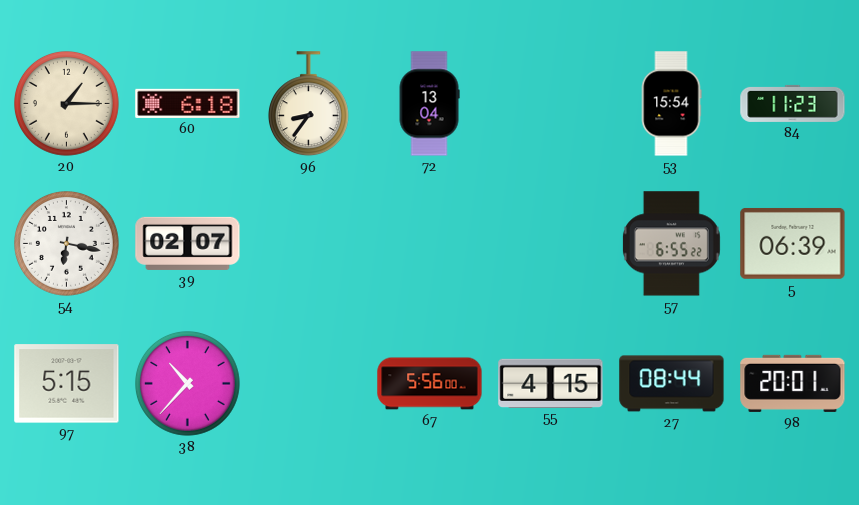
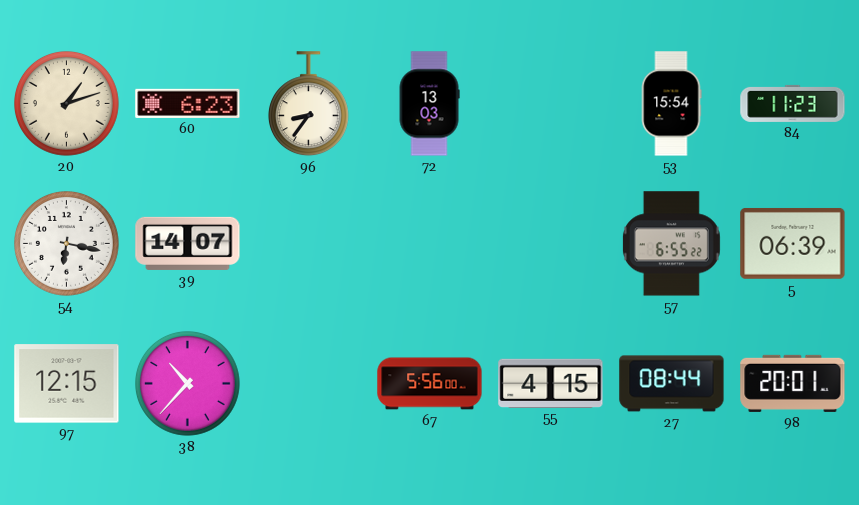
20: 1:15 -> 1:12
60: 6:18 -> 6:23
72: 13:04 -> 13:03
39: 02:07 -> 14:07
97: 5:15 -> 12:15
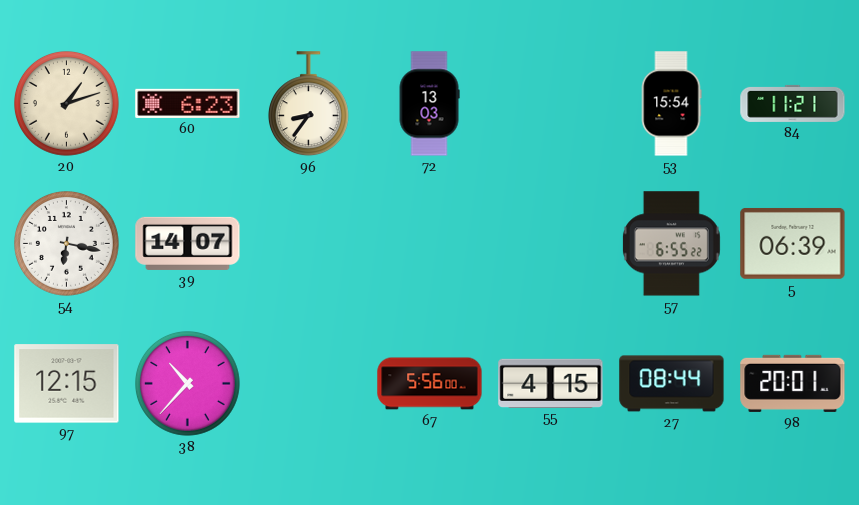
84: 11:23 -> 11:21
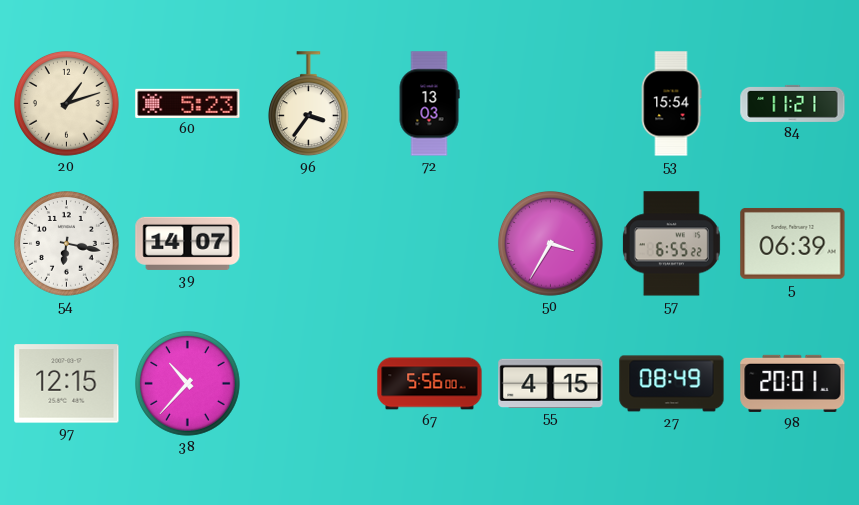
60: 6:23 -> 5:23
96: 8:36 -> 3:36
50: none -> 3:35
27: 08:44 -> 08:49
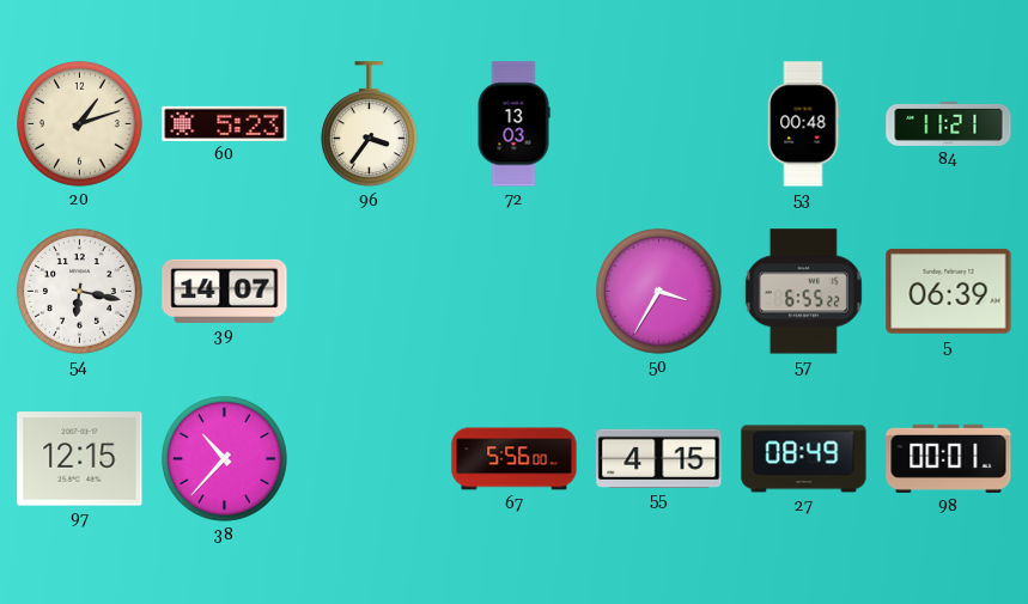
53: 15:54 -> 00:48
98: 20:01 -> 00:01
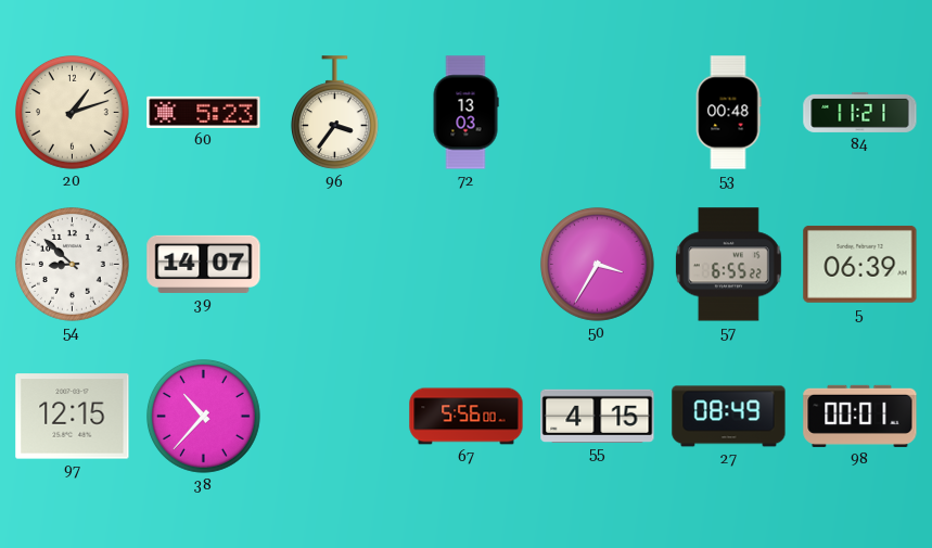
54: 6:17 -> 8:52
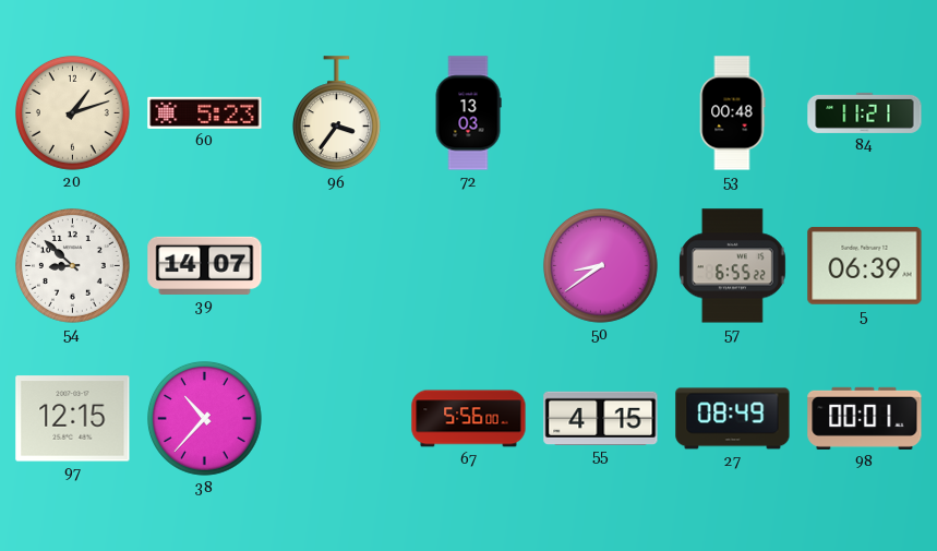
50: 3:35 -> 8:39
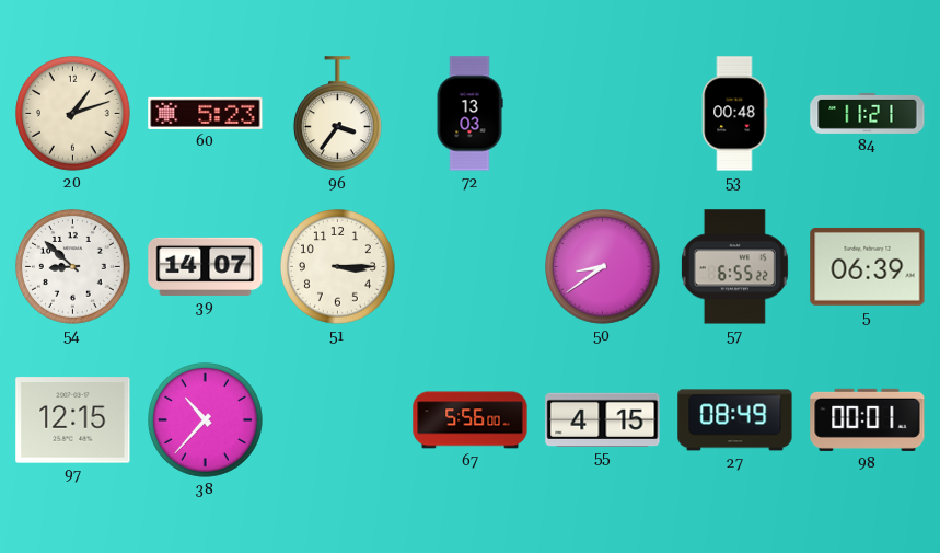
51: none -> 3:15
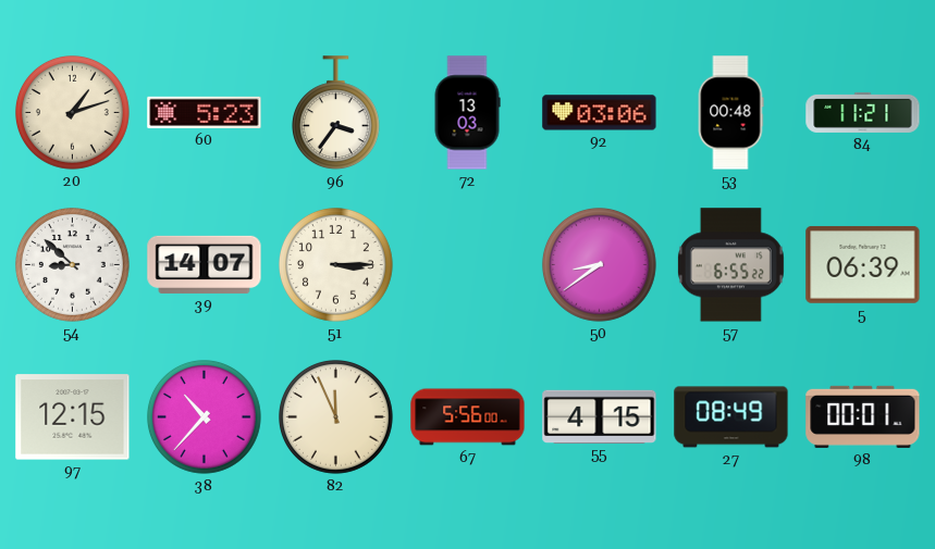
92: none -> 03:06
82: none -> 11:56
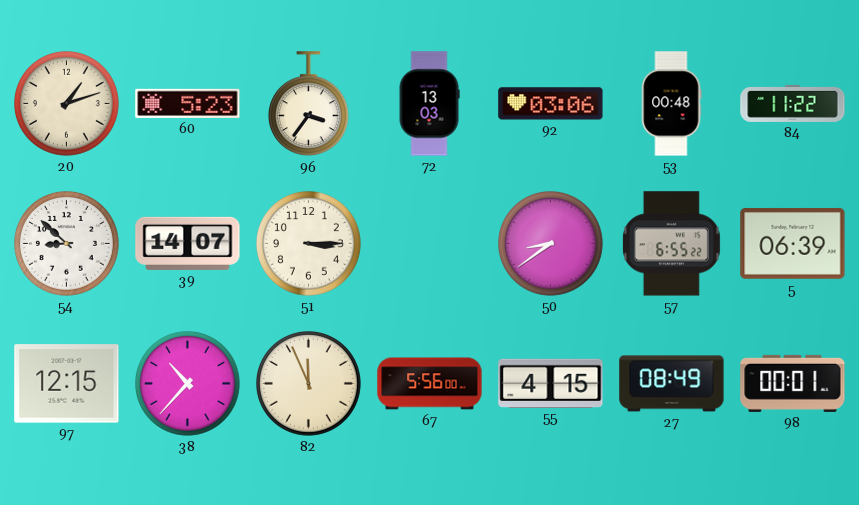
84: 11:21 -> 11:22
